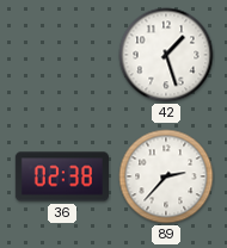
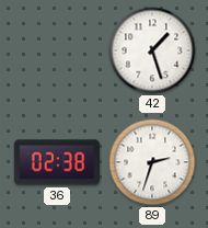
89: 2:37 -> 2:33
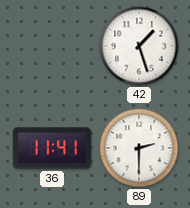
36: 02:38 -> 11:41
89: 2:33 -> 2:30
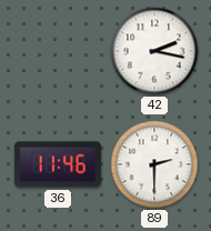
42: 1:27 -> 2:17
36: 11:41 -> 11:46
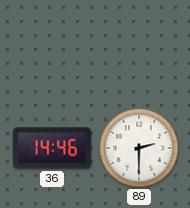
42: 2:17 -> none
36: 11:46 -> 14:46
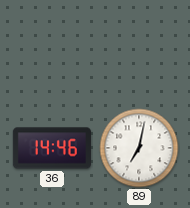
89: 2:30 -> 7:02
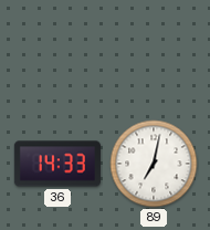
36: 14:46 -> 14:33
